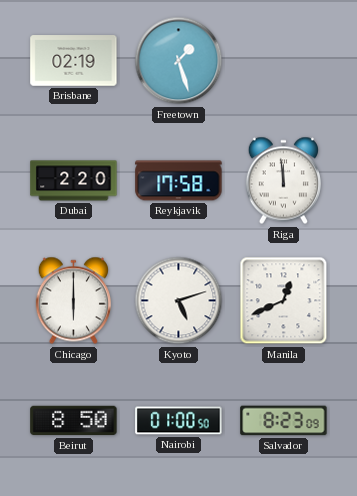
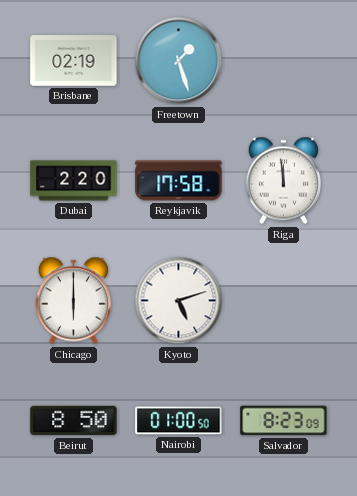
Manila: 12:41 -> none
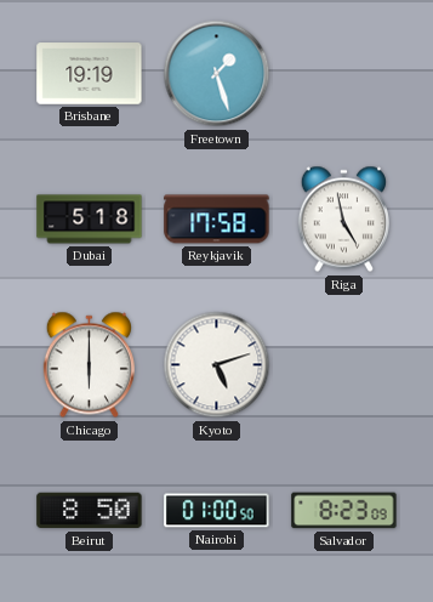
Brisbane: 02:19 -> 19:19
Dubai: 2:20 -> 5:18
Riga: 11:59 -> 4:58
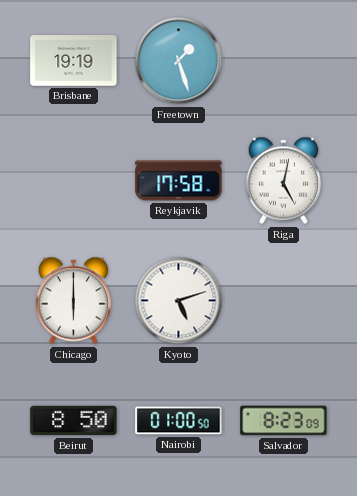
Dubai: 5:18 -> none
Riga: 4:58 -> 5:02
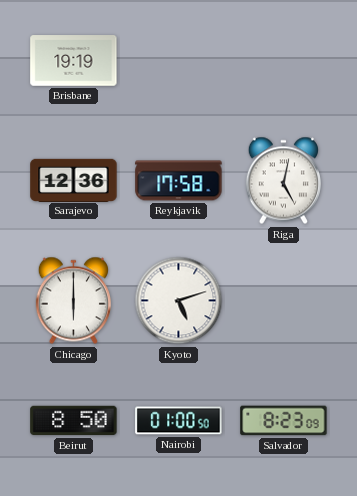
Freetown: 1:27 -> none
Sarajevo: none -> 12:36
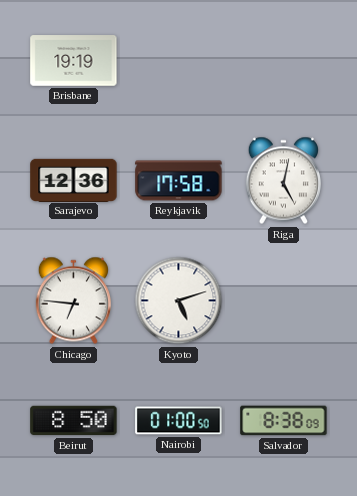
Chicago: 6:00 -> 6:46
Salvador: 8:23 -> 8:38
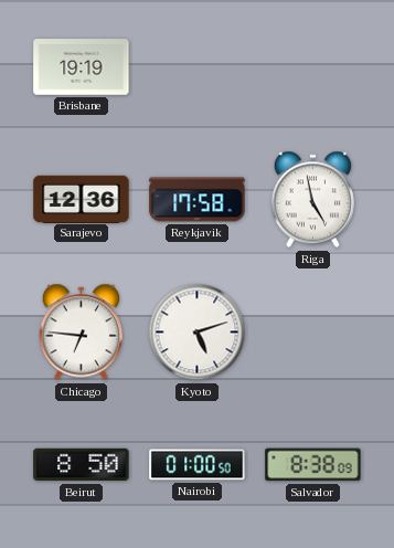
Riga: 5:02 -> 4:58
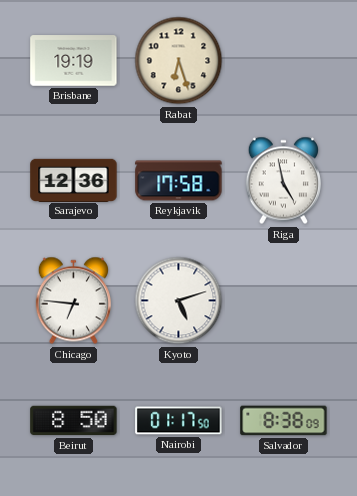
Rabat: none -> 6:27
Nairobi: 01:00 -> 01:17
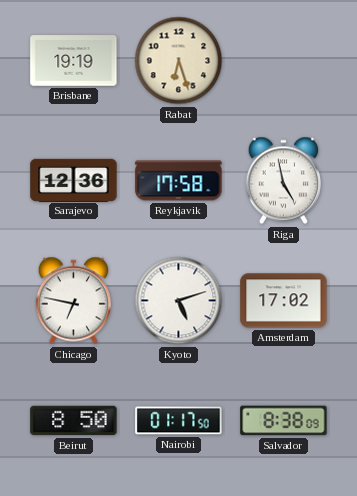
Chicago: 6:46 -> 6:47
Amsterdam: none -> 17:02
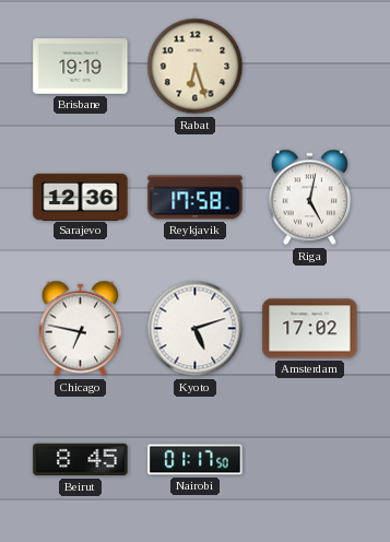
Riga: 4:58 -> 5:02
Beirut: 8:50 -> 8:45
Salvador: 8:38 -> none
